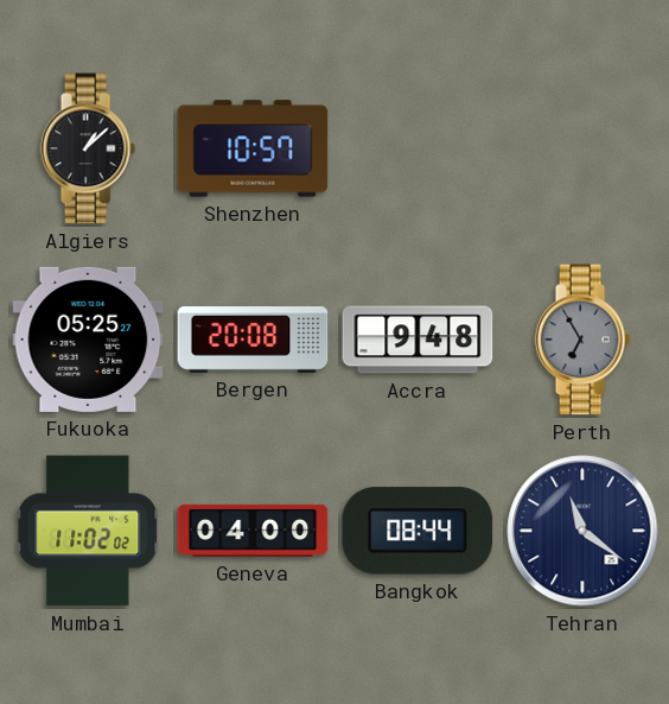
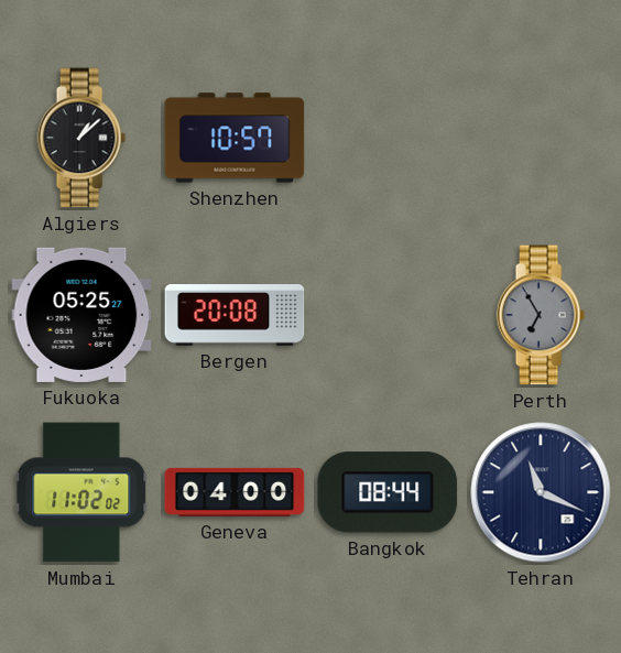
Accra: 9:48 -> none
Tehran: 11:21 -> 11:19
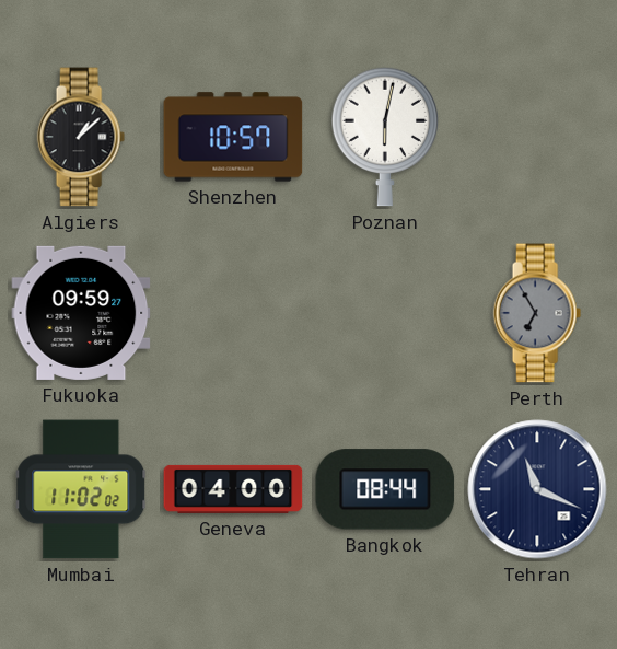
Poznan: none -> 6:02
Fukuoka: 05:25 -> 09:59
Bergen: 20:08 -> none
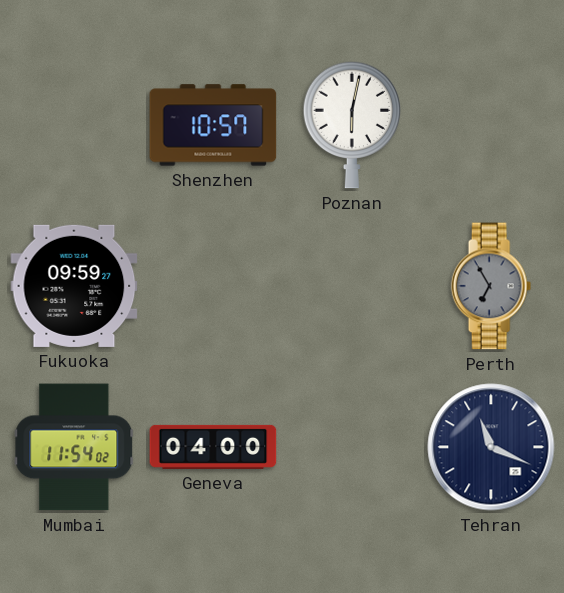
Algiers: 1:08 -> none
Mumbai: 11:02 -> 11:54
Bangkok: 08:44 -> none
